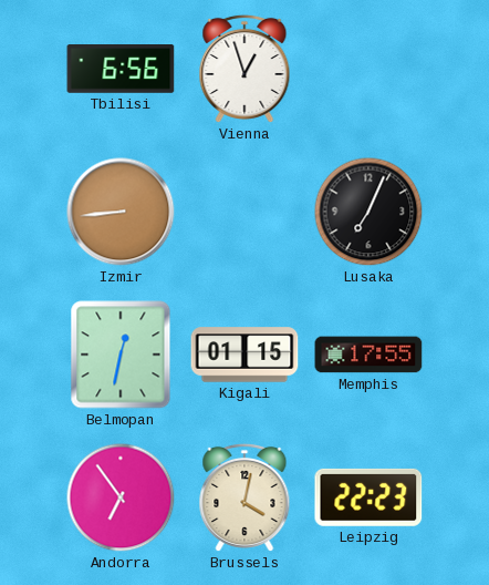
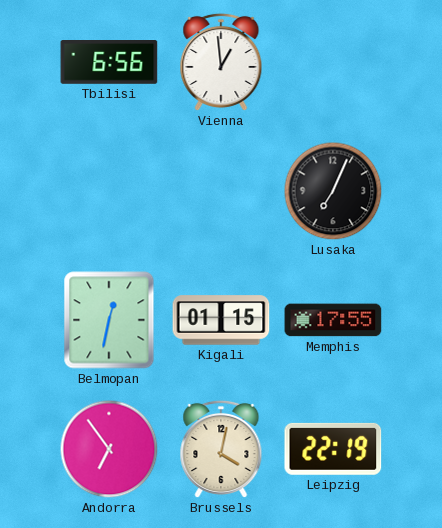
Vienna: 12:57 -> 12:59
Izmir: 8:44 -> none
Leipzig: 22:23 -> 22:19
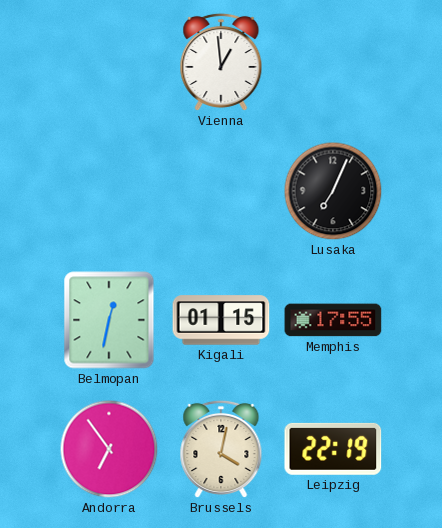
Tbilisi: 6:56 -> none
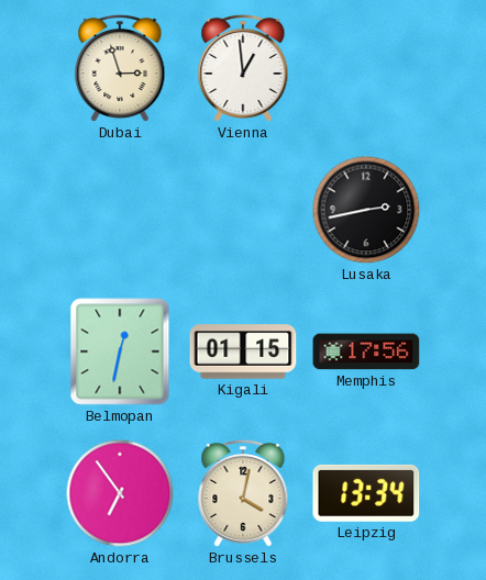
Dubai: none -> 2:57
Lusaka: 7:04 -> 2:43
Memphis: 17:55 -> 17:56
Leipzig: 22:19 -> 13:34
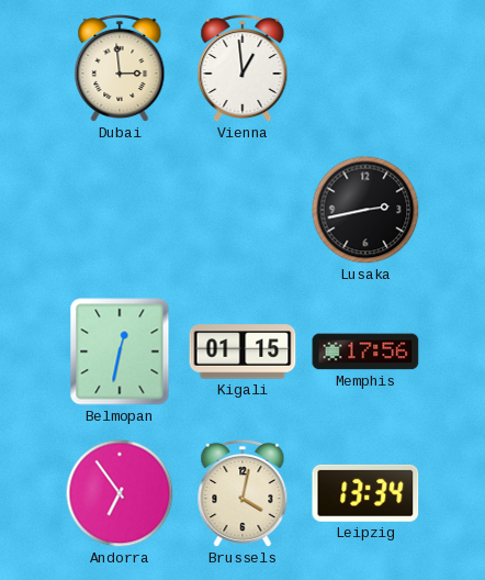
Dubai: 2:57 -> 2:59
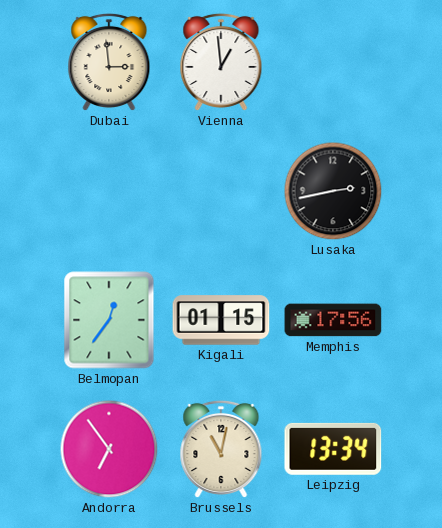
Belmopan: 12:32 -> 12:36
Brussels: 4:02 -> 11:02
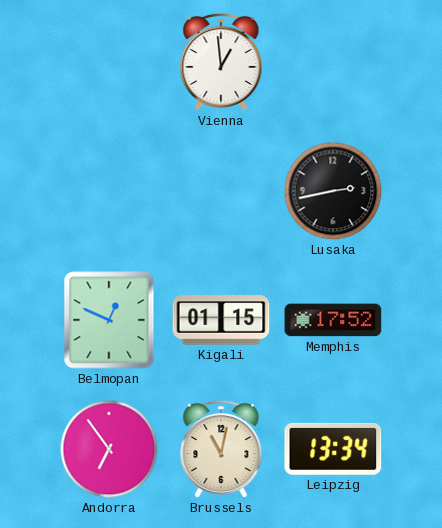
Dubai: 2:59 -> none
Belmopan: 12:36 -> 12:49
Memphis: 17:56 -> 17:52
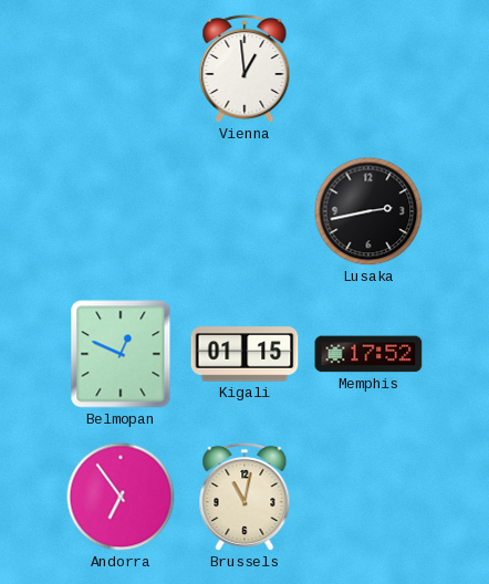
Leipzig: 13:34 -> none
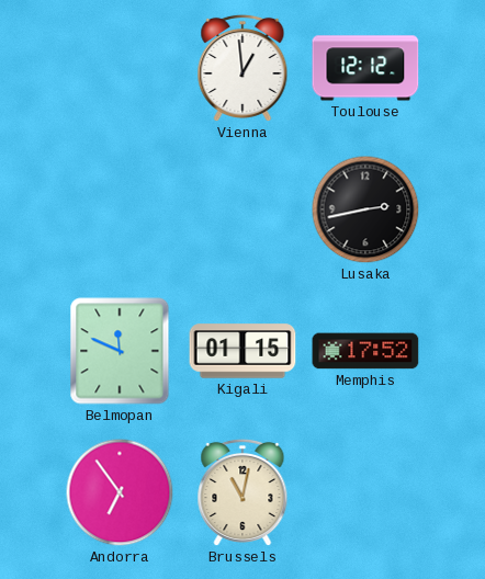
Toulouse: none -> 12:12
Belmopan: 12:49 -> 11:49
